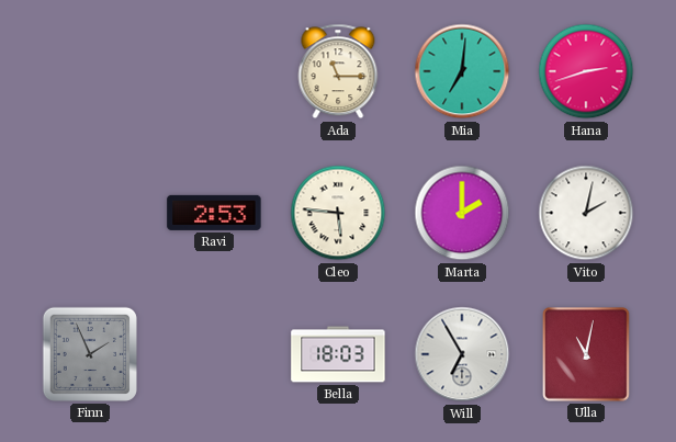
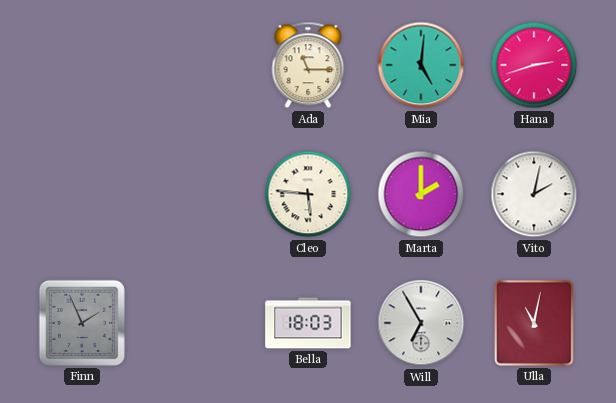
Mia: 7:01 -> 5:01
Ravi: 2:53 -> none
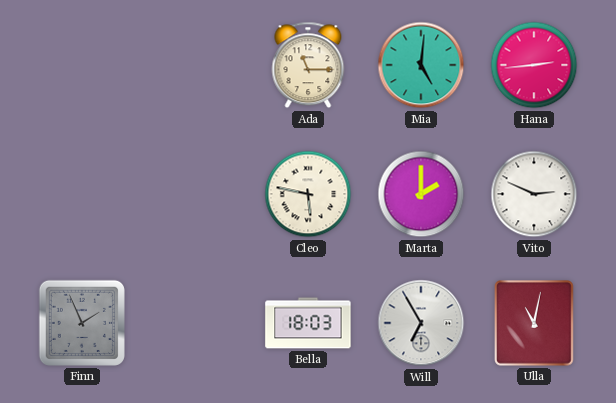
Hana: 2:42 -> 2:44
Cleo: 5:46 -> 5:47
Vito: 2:02 -> 2:49
